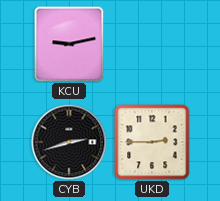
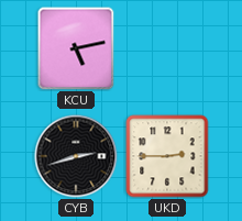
KCU: 9:13 -> 5:13
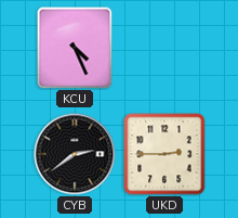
KCU: 5:13 -> 4:26
CYB: 2:42 -> 2:39
